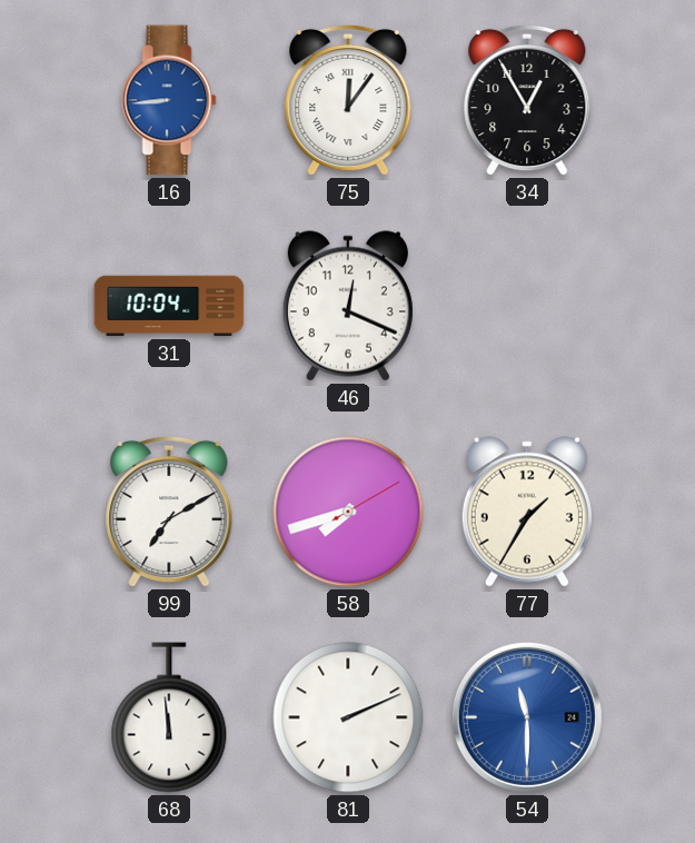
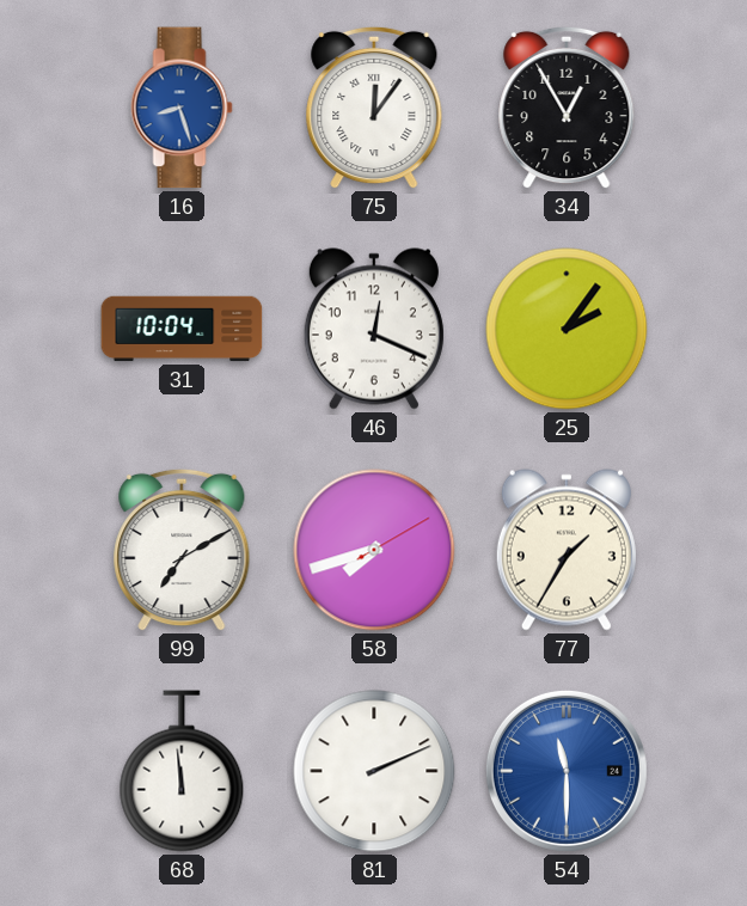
16: 8:44 -> 8:27
25: none -> 2:06
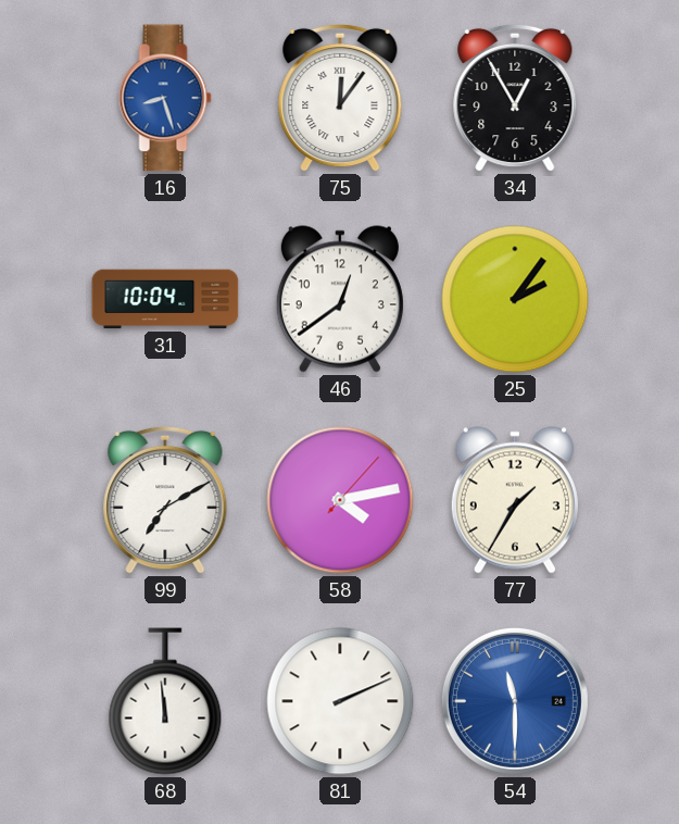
46: 12:19 -> 12:39
58: 7:42 -> 4:13
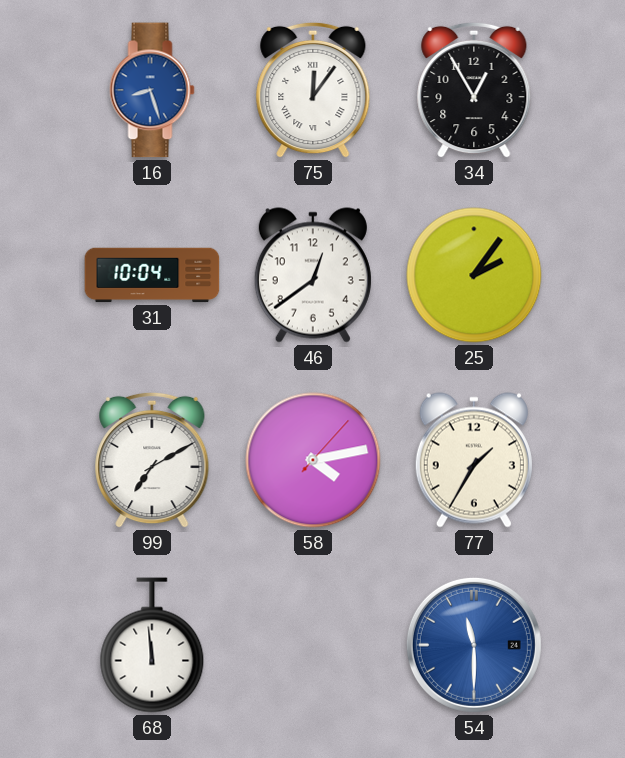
81: 2:11 -> none
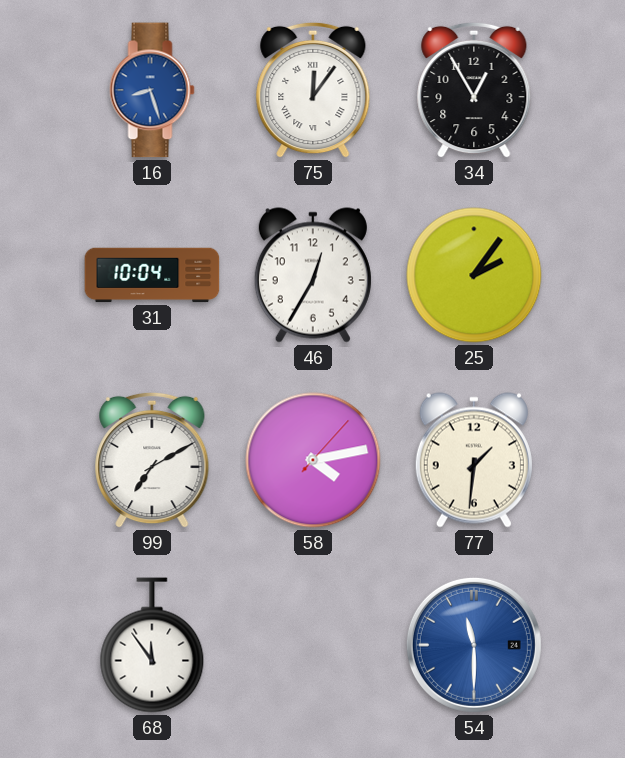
46: 12:39 -> 12:35
77: 1:35 -> 1:31
68: 11:59 -> 11:54
